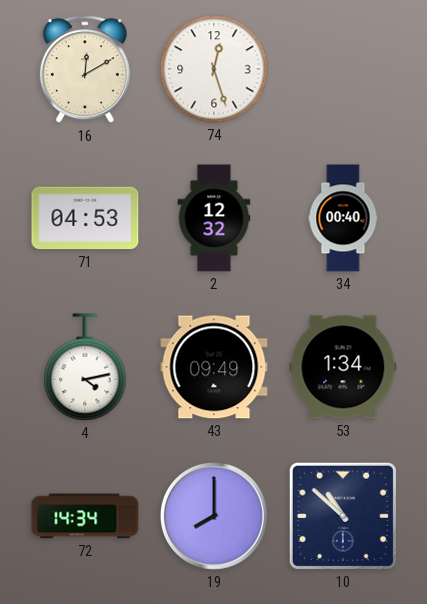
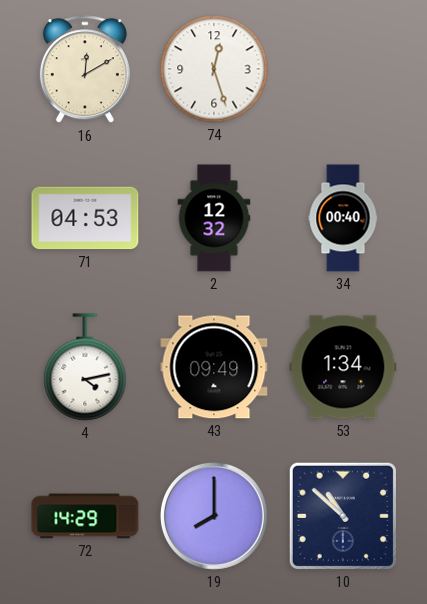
72: 14:34 -> 14:29
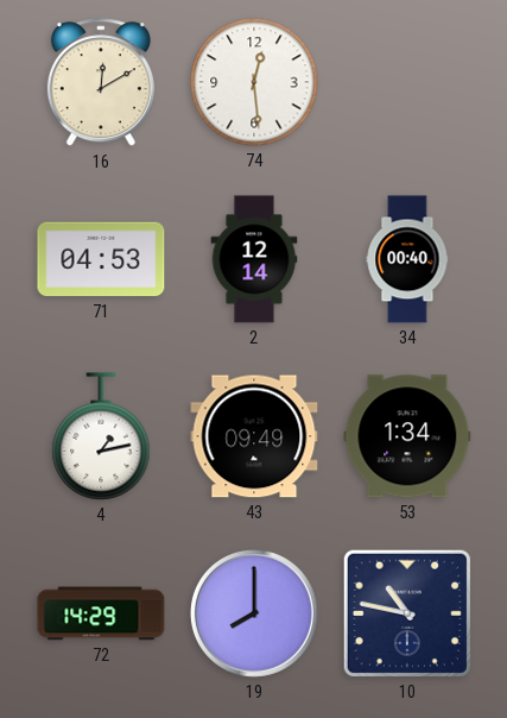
74: 12:27 -> 12:29
2: 12:32 -> 12:14
4: 4:13 -> 1:13
10: 10:52 -> 10:47
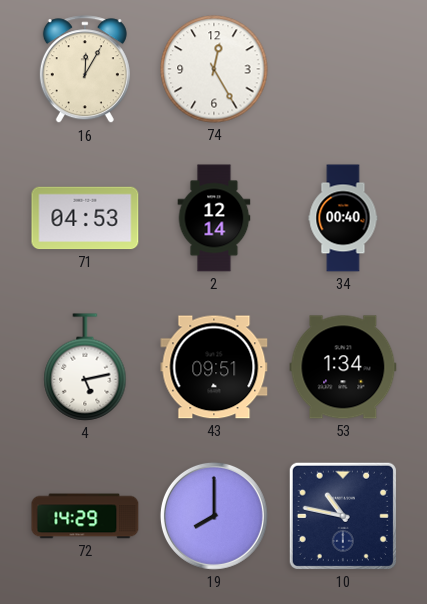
16: 12:10 -> 12:05
74: 12:29 -> 12:25
4: 1:13 -> 5:13
43: 09:49 -> 09:51
